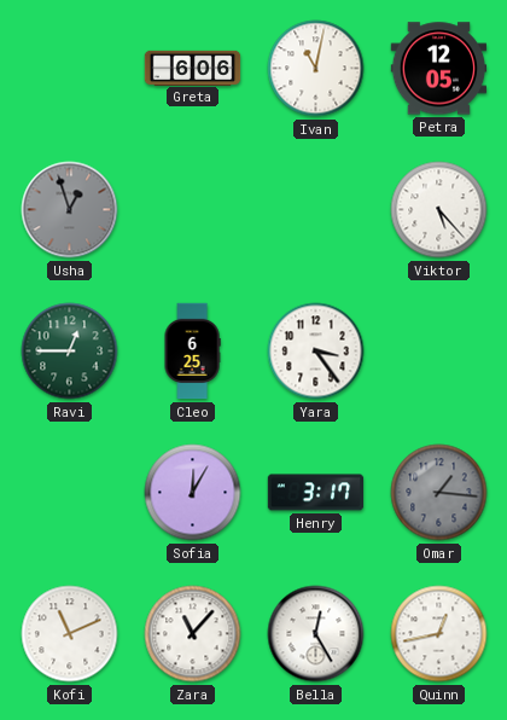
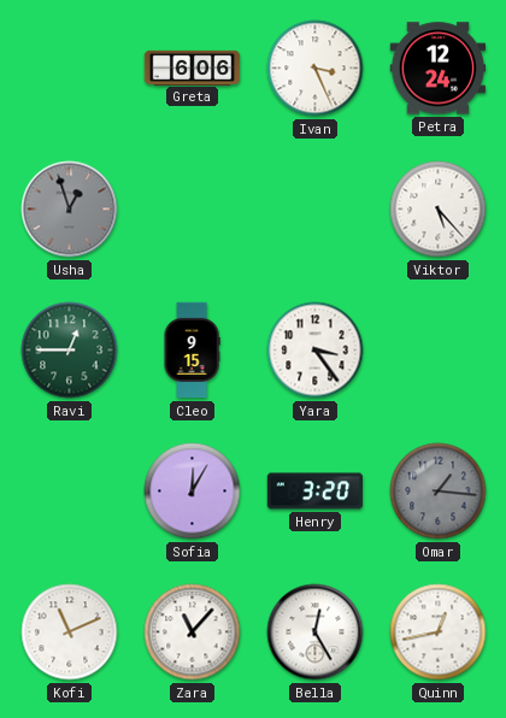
Ivan: 11:02 -> 3:26
Petra: 12:05 -> 12:24
Cleo: 6:25 -> 9:15
Henry: 3:17 -> 3:20
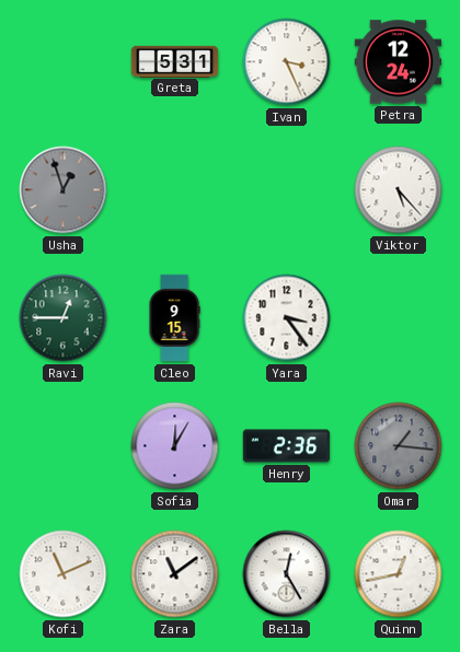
Greta: 6:06 -> 5:31
Henry: 3:20 -> 2:36
Zara: 11:07 -> 11:09
